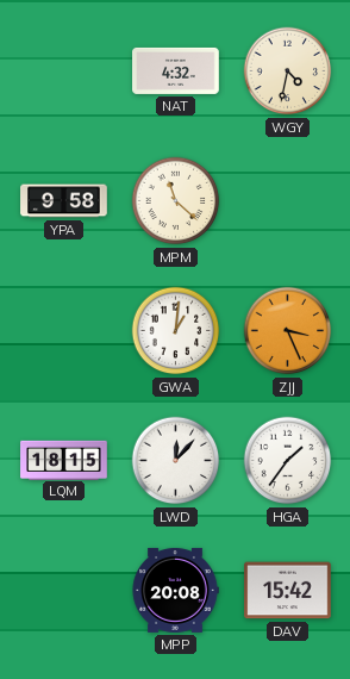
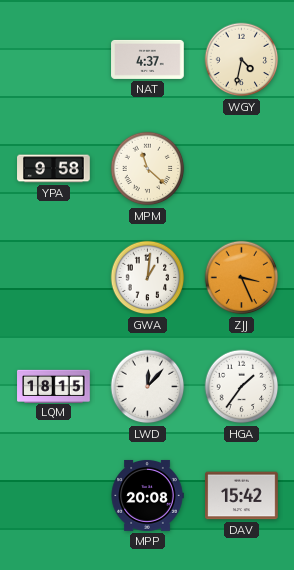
NAT: 4:32 -> 4:37
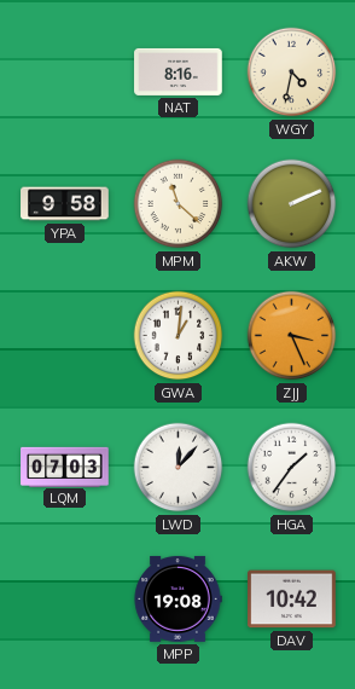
NAT: 4:37 -> 8:16
AKW: none -> 2:11
LQM: 18:15 -> 07:03
MPP: 20:08 -> 19:08
DAV: 15:42 -> 10:42
